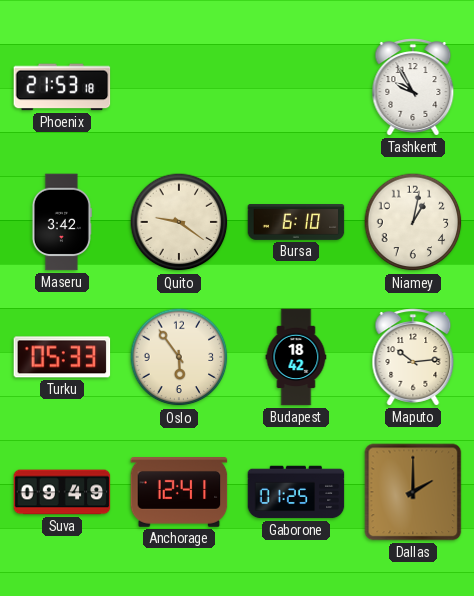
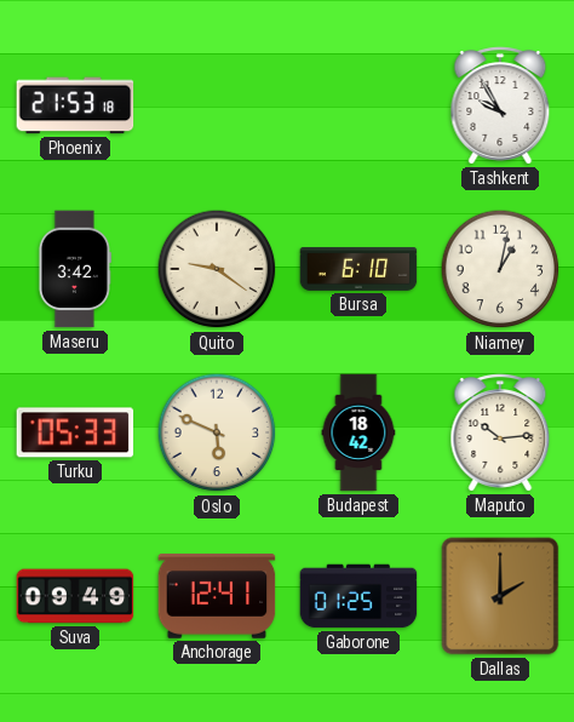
Oslo: 5:54 -> 5:49
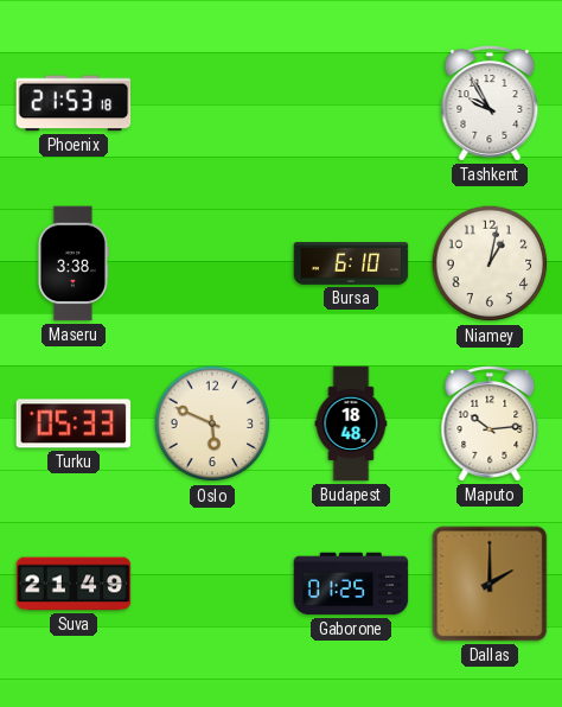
Maseru: 3:42 -> 3:38
Quito: 9:21 -> none
Budapest: 18:42 -> 18:48
Suva: 09:49 -> 21:49
Anchorage: 12:41 -> none
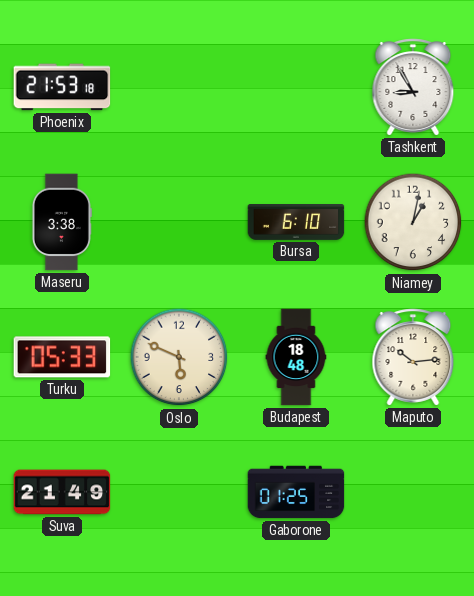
Tashkent: 9:55 -> 8:55
Dallas: 2:00 -> none
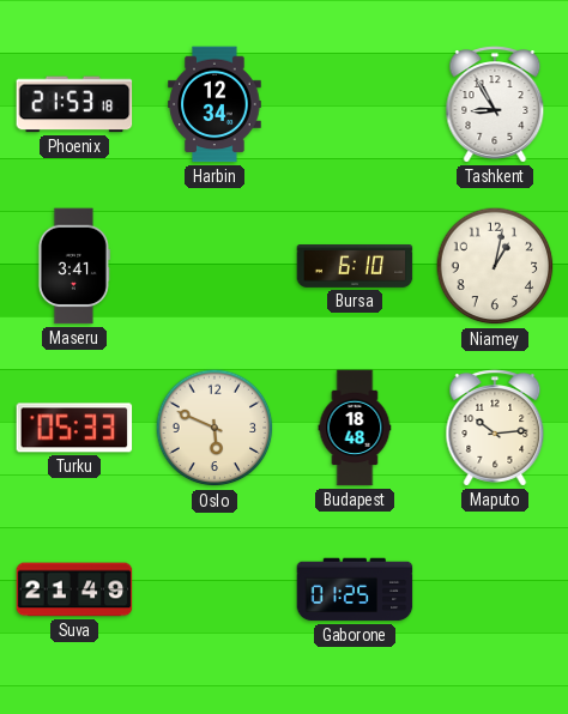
Harbin: none -> 12:34
Maseru: 3:38 -> 3:41
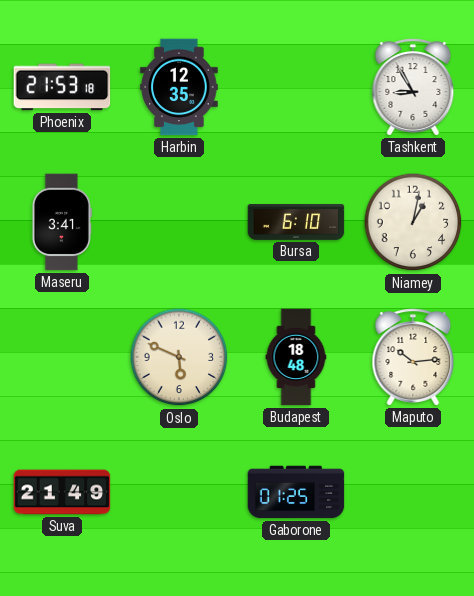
Harbin: 12:34 -> 12:35
Turku: 05:33 -> none
